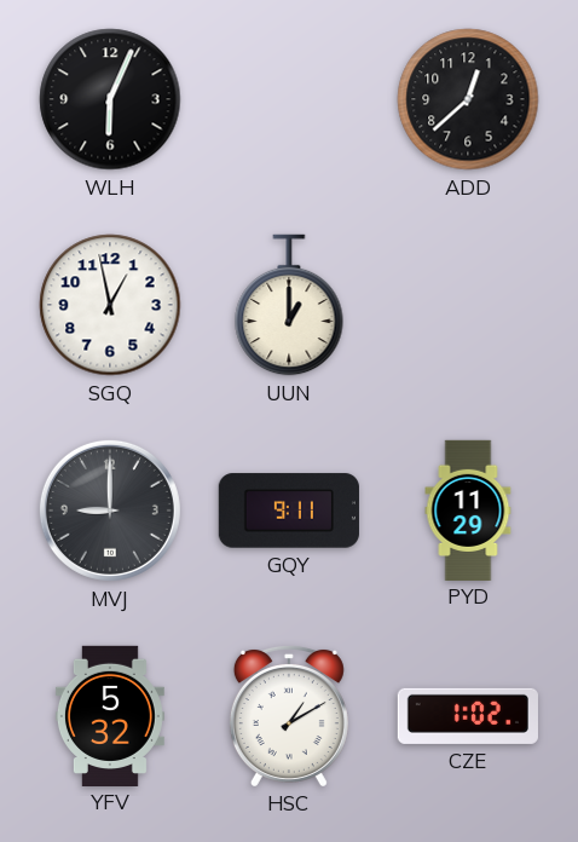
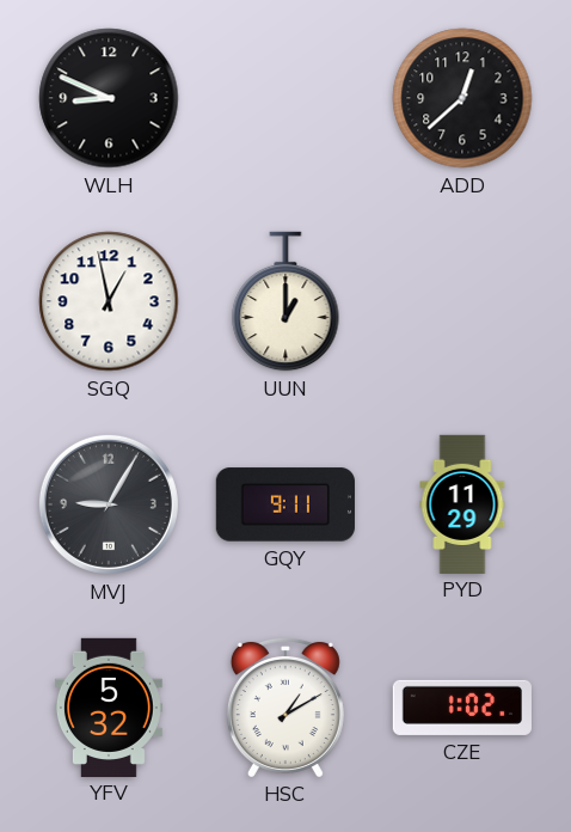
WLH: 6:04 -> 8:49
MVJ: 9:00 -> 9:05
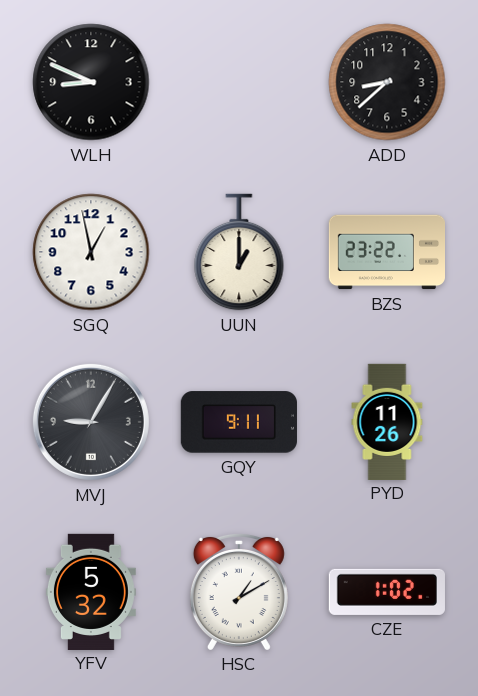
ADD: 12:38 -> 8:38
BZS: none -> 23:22
PYD: 11:29 -> 11:26
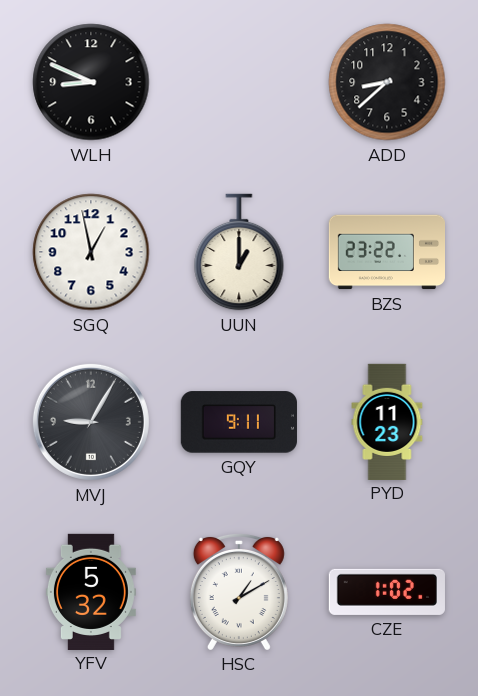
PYD: 11:26 -> 11:23
